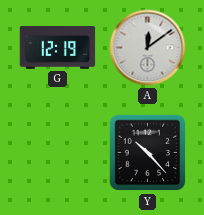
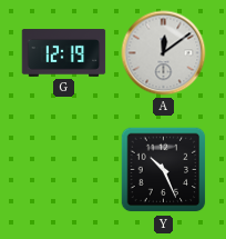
Y: 10:23 -> 10:26
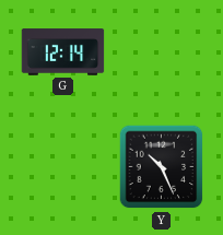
G: 12:19 -> 12:14
A: 12:09 -> none
